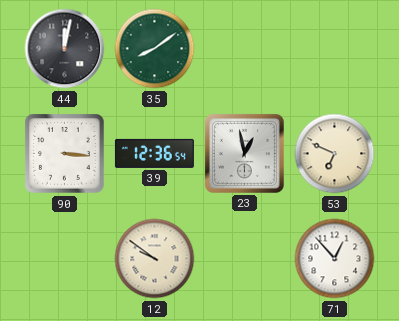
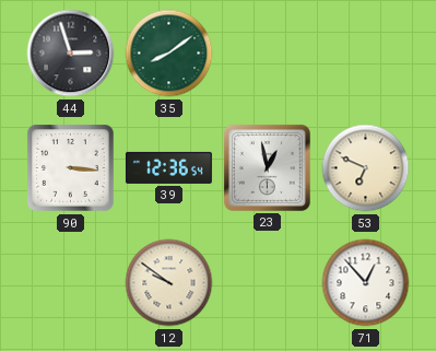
44: 12:02 -> 2:57
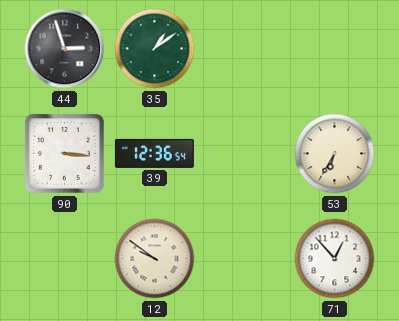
35: 8:09 -> 1:09
23: 12:58 -> none
53: 6:49 -> 6:35
